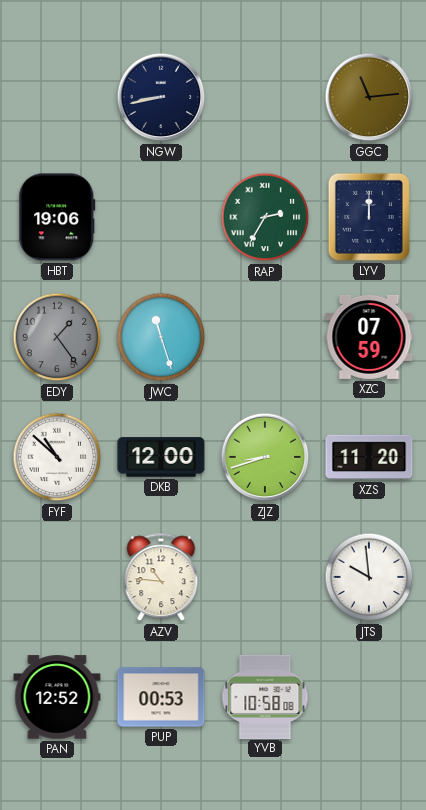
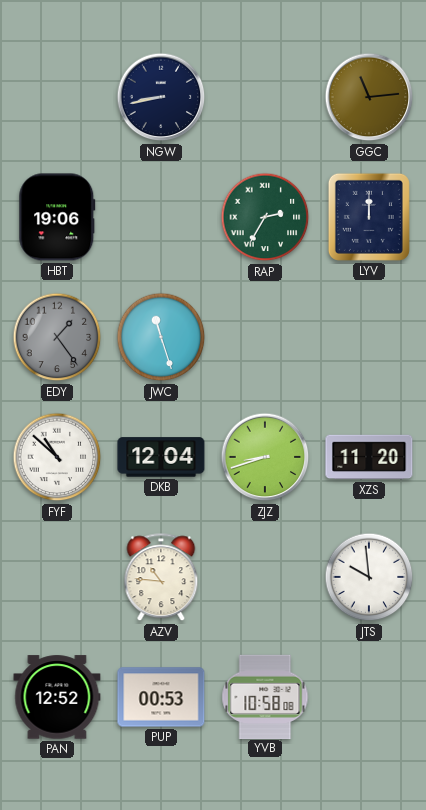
XZC: 07:59 -> none
DKB: 12:00 -> 12:04
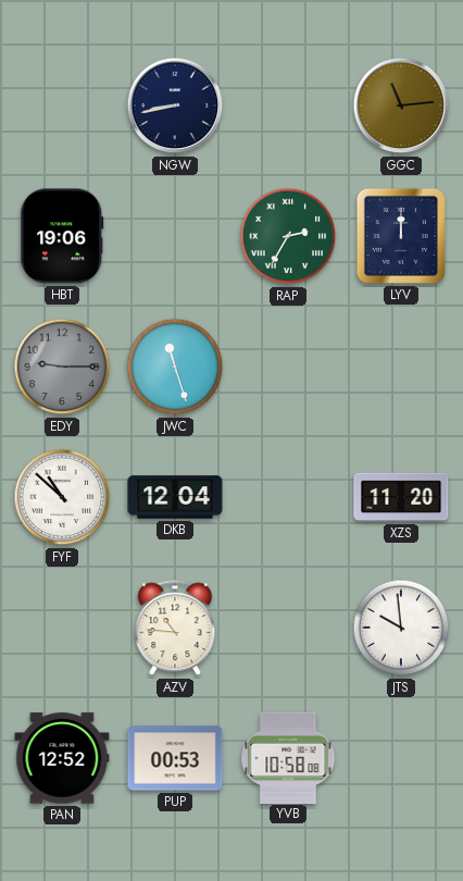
EDY: 1:24 -> 9:15
ZJZ: 8:42 -> none
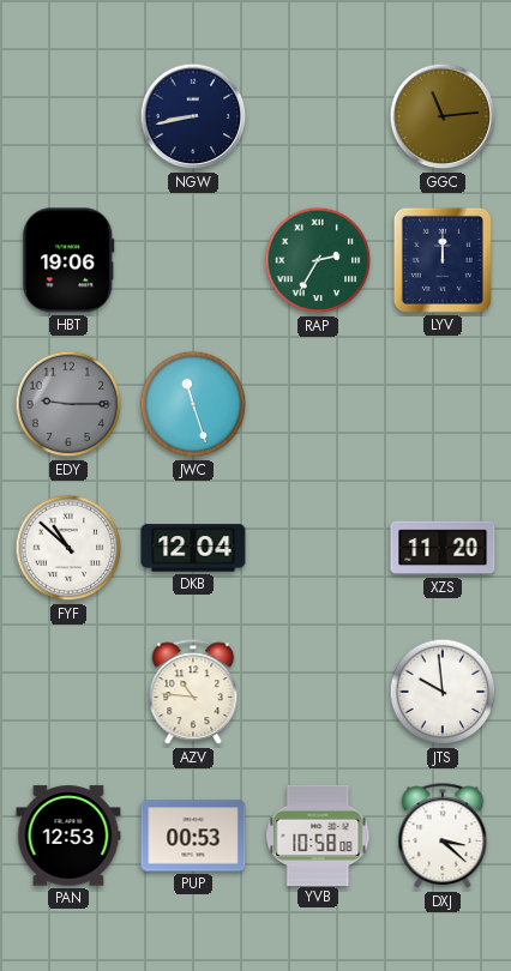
PAN: 12:52 -> 12:53
DXJ: none -> 3:22
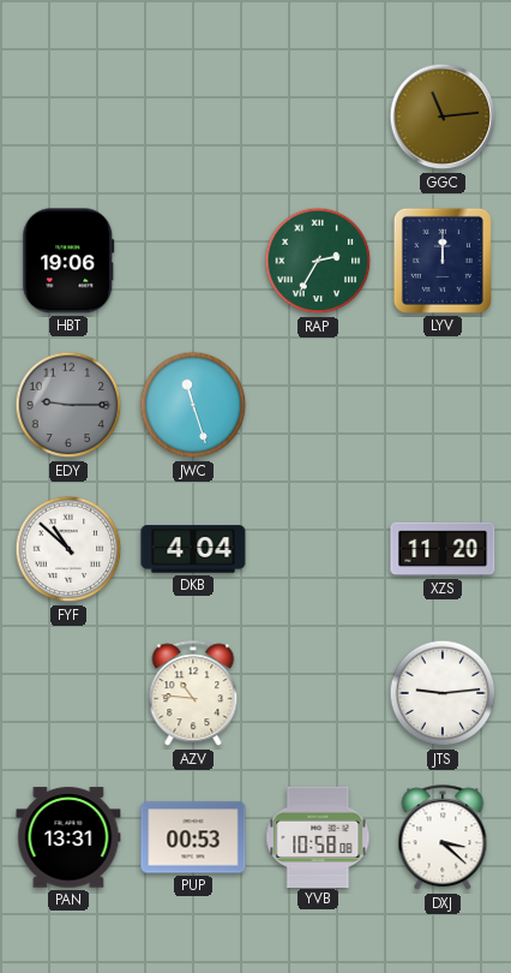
NGW: 8:43 -> none
DKB: 12:04 -> 4:04
JTS: 9:59 -> 9:14
PAN: 12:53 -> 13:31
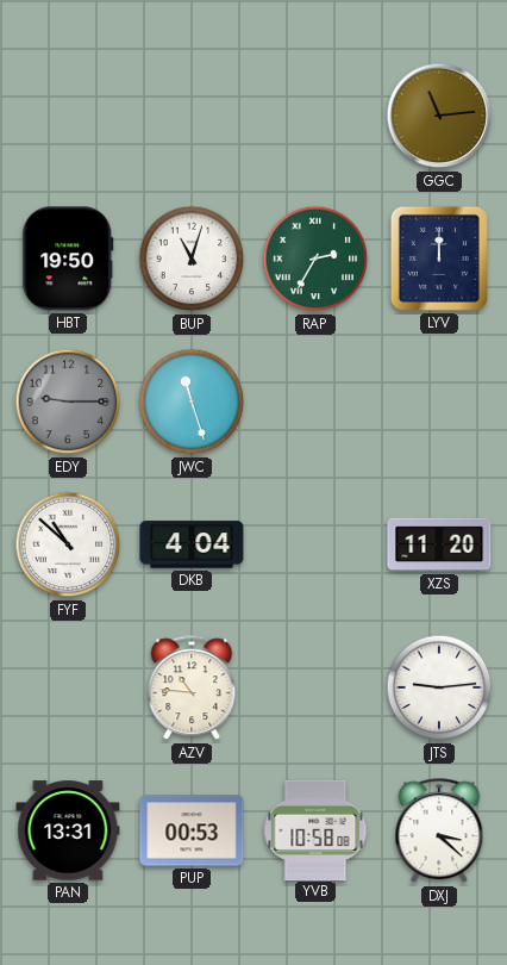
HBT: 19:06 -> 19:50
BUP: none -> 11:03
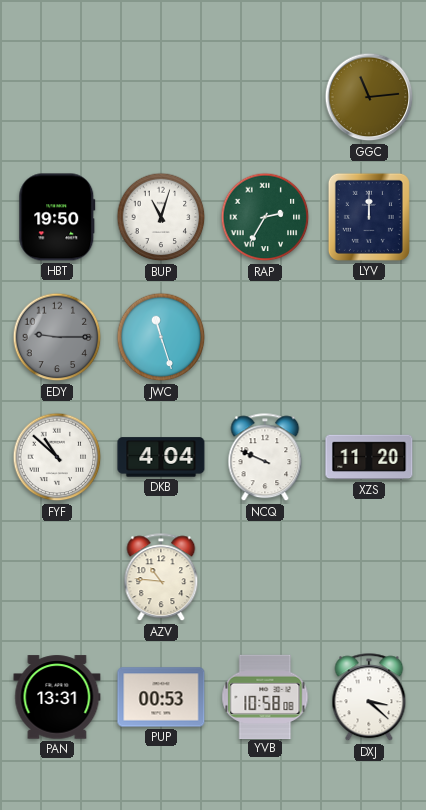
NCQ: none -> 9:49
JTS: 9:14 -> none
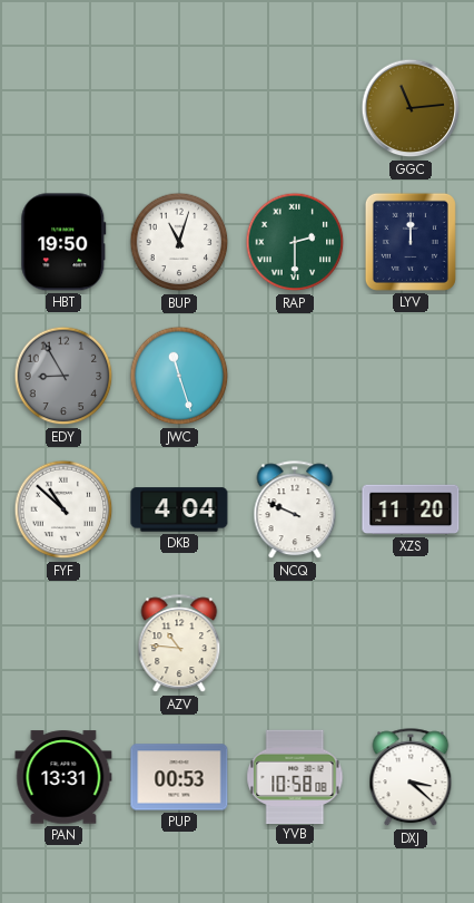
RAP: 2:35 -> 2:30
EDY: 9:15 -> 8:55
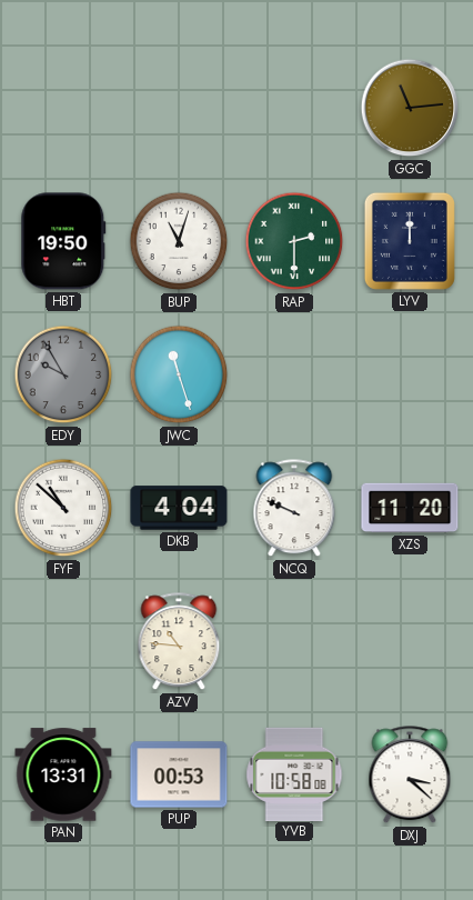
EDY: 8:55 -> 9:55
